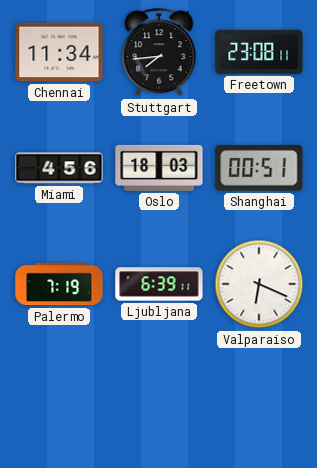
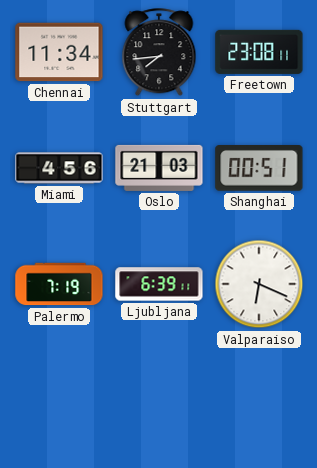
Oslo: 18:03 -> 21:03
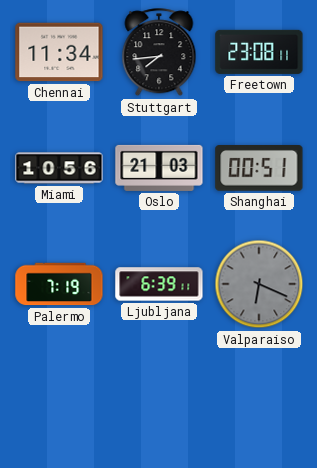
Miami: 4:56 -> 10:56
Valparaiso dial: white -> grey
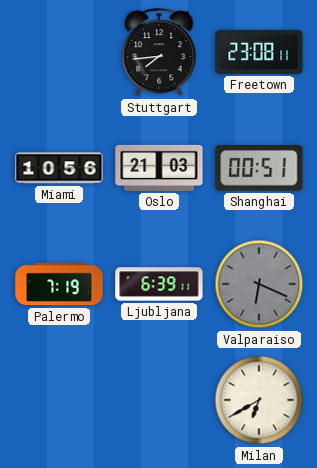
Chennai: 11:34 -> none
Milan: none -> 6:40
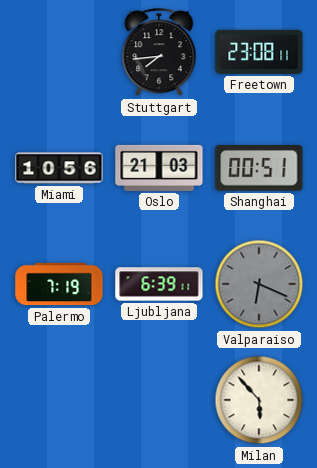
Milan: 6:40 -> 5:53
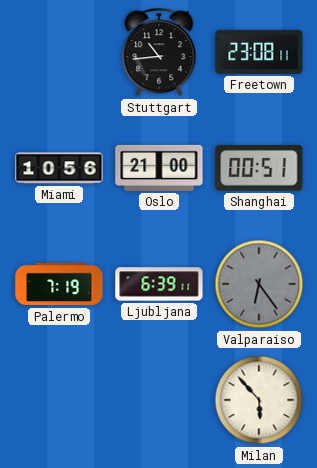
Stuttgart: 7:44 -> 10:44
Oslo: 21:03 -> 21:00
Valparaiso: 6:19 -> 6:24
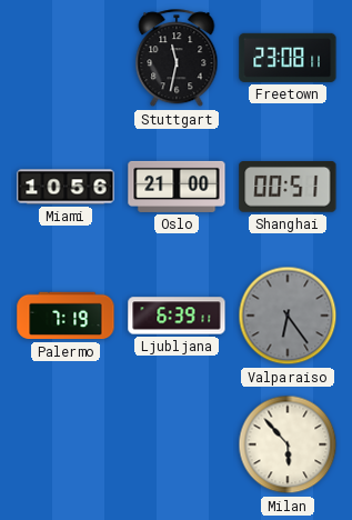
Stuttgart: 10:44 -> 11:32
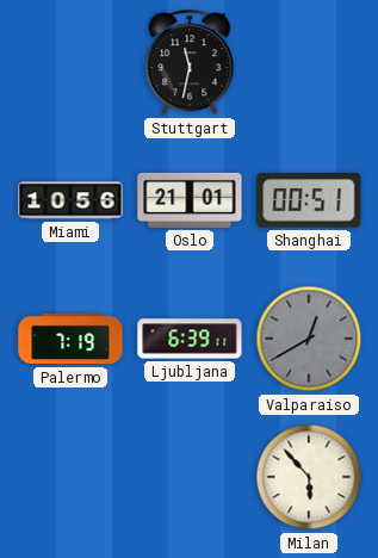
Freetown: 23:08 -> none
Oslo: 21:00 -> 21:01
Valparaiso: 6:24 -> 12:40
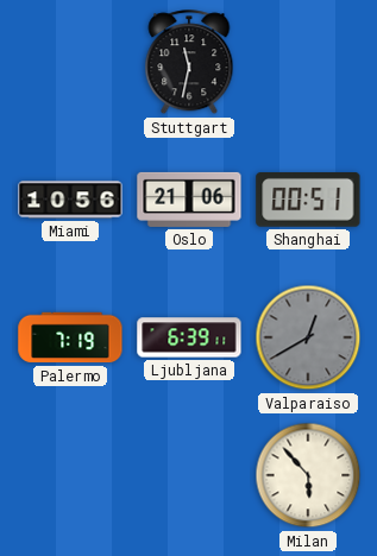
Oslo: 21:01 -> 21:06
